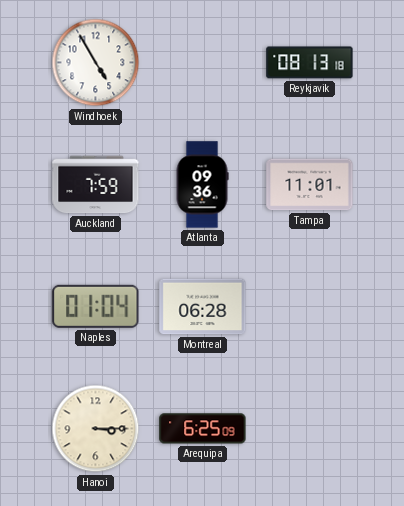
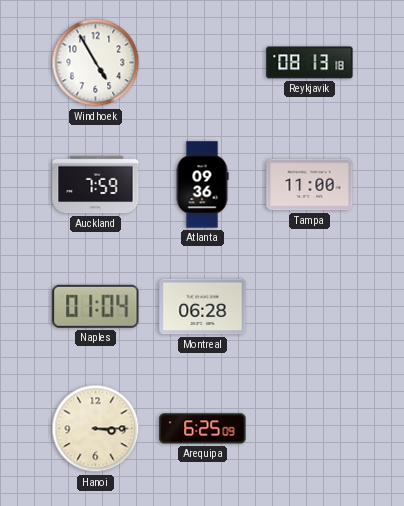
Tampa: 11:01 -> 11:00
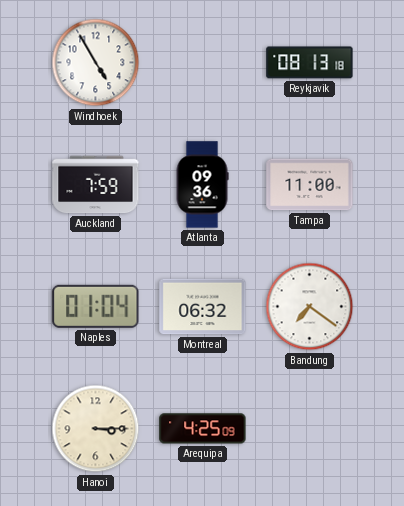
Montreal: 06:28 -> 06:32
Bandung: none -> 7:21
Arequipa: 6:25 -> 4:25
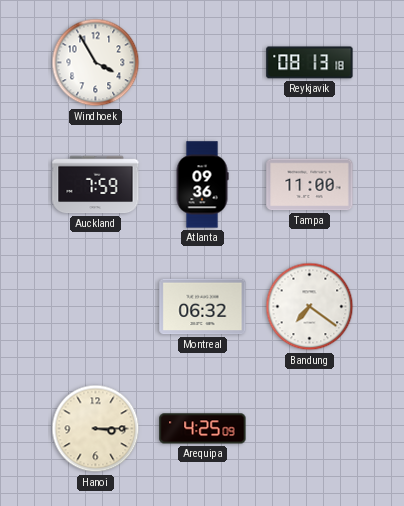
Windhoek: 4:55 -> 3:55
Naples: 01:04 -> none
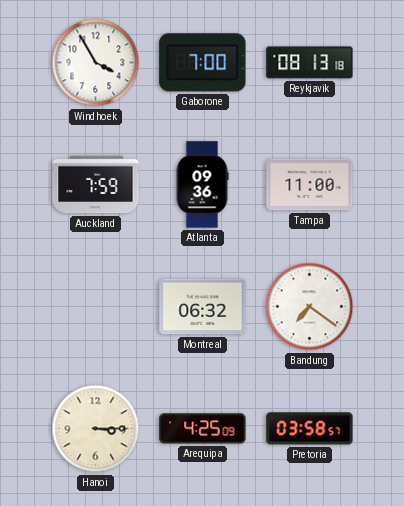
Gaborone: none -> 7:00
Pretoria: none -> 03:58
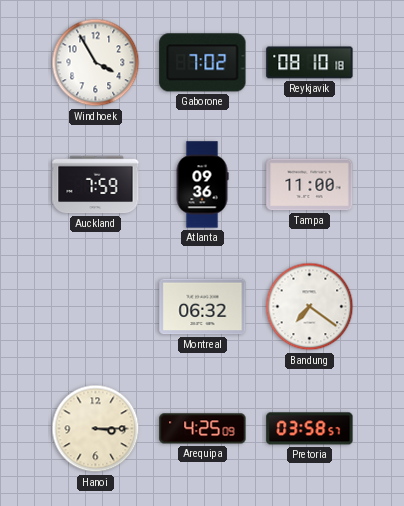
Gaborone: 7:00 -> 7:02
Reykjavik: 08:13 -> 08:10
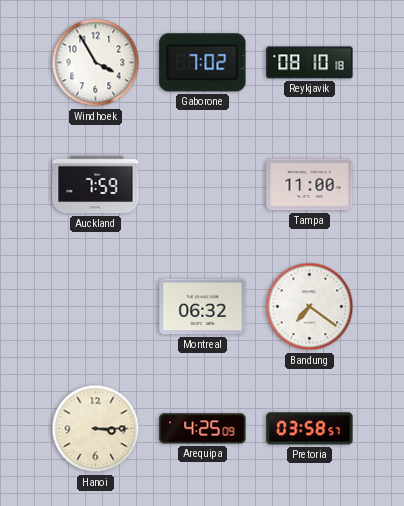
Atlanta: 09:36 -> none
